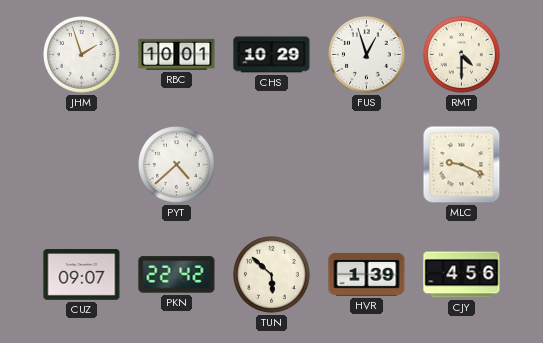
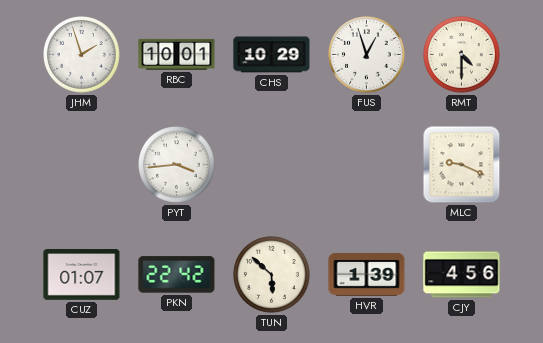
PYT: 4:38 -> 3:44
CUZ: 09:07 -> 01:07
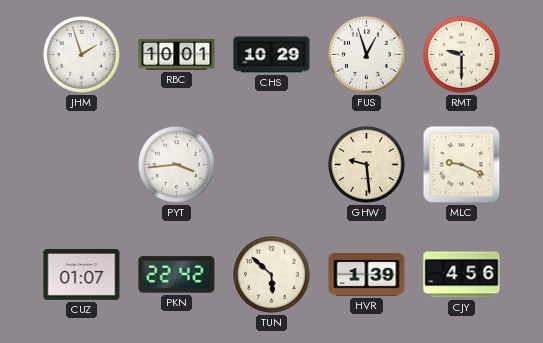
RMT: 4:30 -> 9:30
GHW: none -> 9:29
